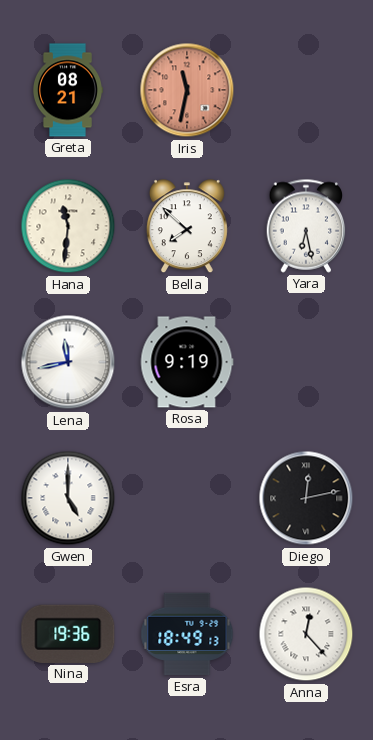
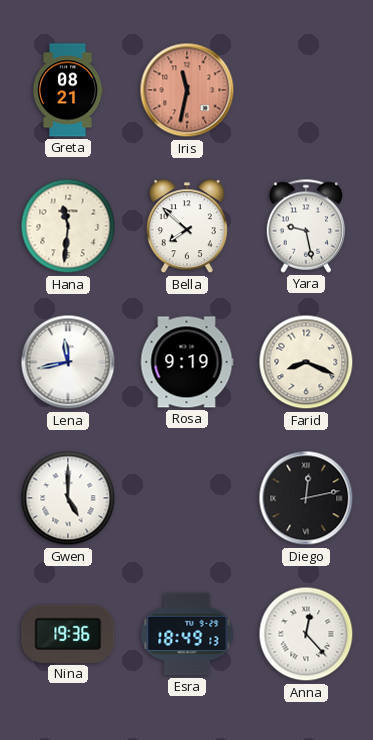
Yara: 6:28 -> 9:28
Farid: none -> 8:19
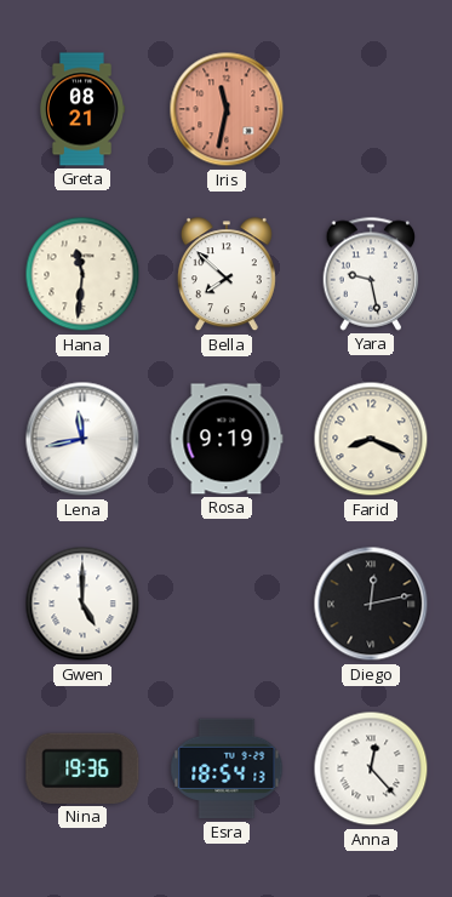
Esra: 18:49 -> 18:54
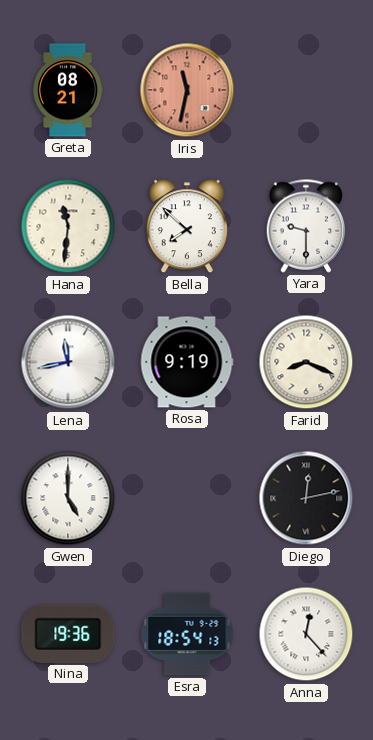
Yara: 9:28 -> 9:30
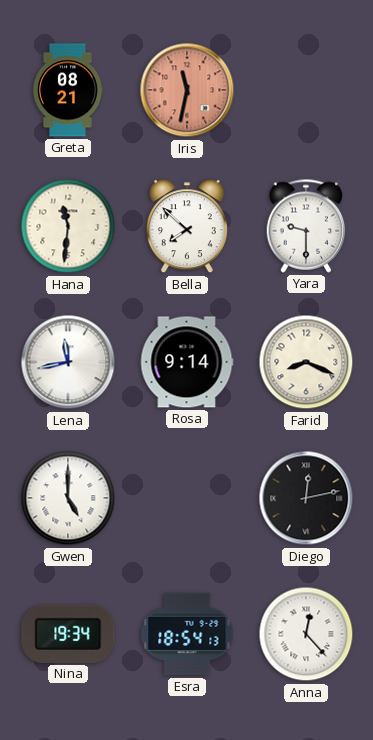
Rosa: 9:19 -> 9:14
Nina: 19:36 -> 19:34
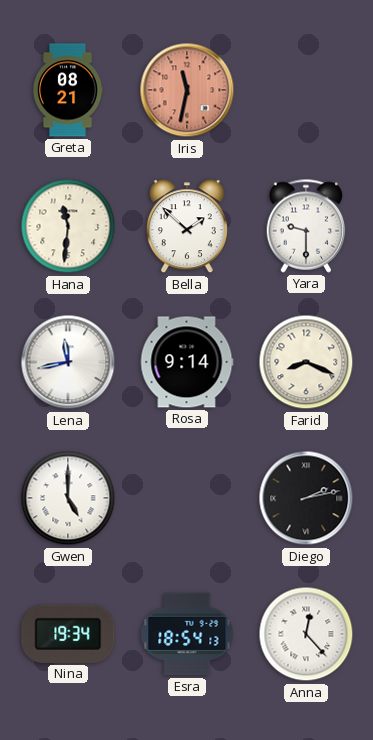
Bella: 7:52 -> 1:52
Diego: 12:13 -> 2:13
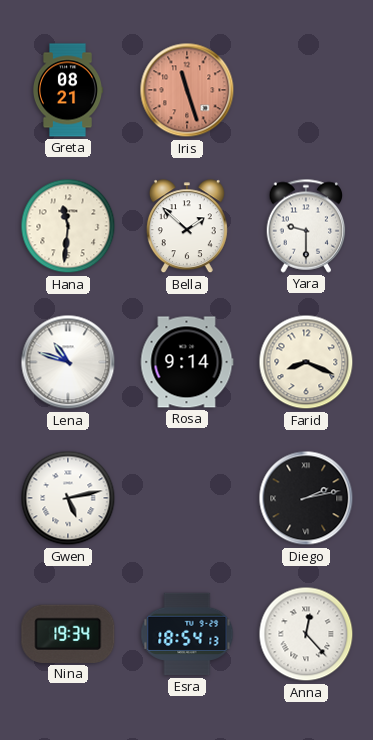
Iris: 11:32 -> 11:27
Lena: 11:43 -> 10:48
Gwen: 5:00 -> 5:13
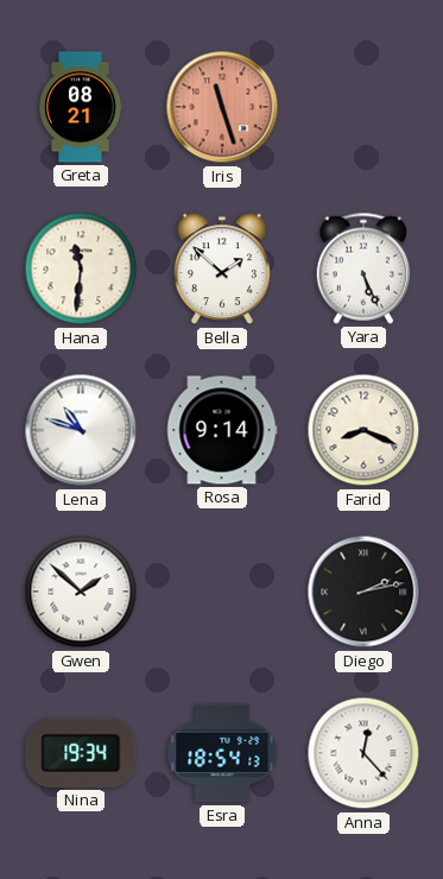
Yara: 9:30 -> 5:26
Gwen: 5:13 -> 1:52
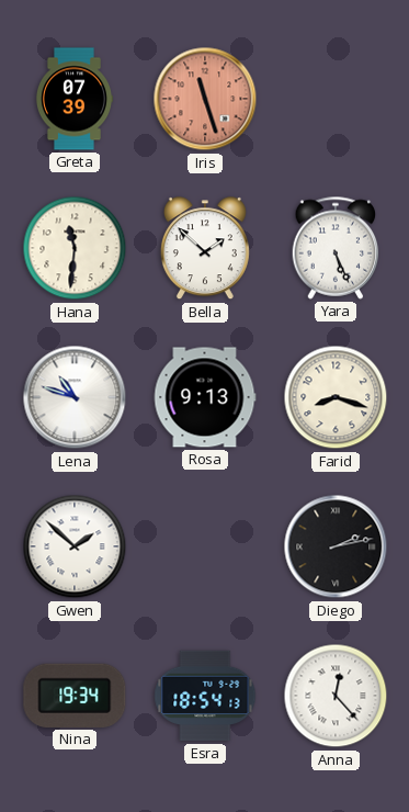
Greta: 08:21 -> 07:39
Rosa: 9:14 -> 9:13
Farid: 8:19 -> 8:18
